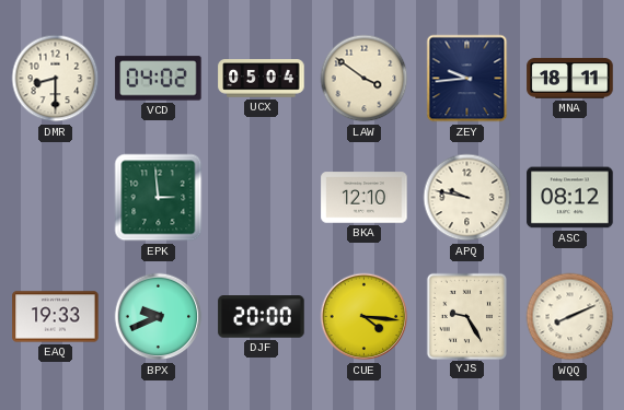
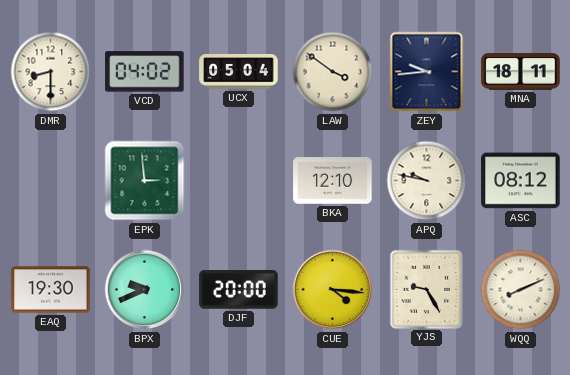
EAQ: 19:33 -> 19:30
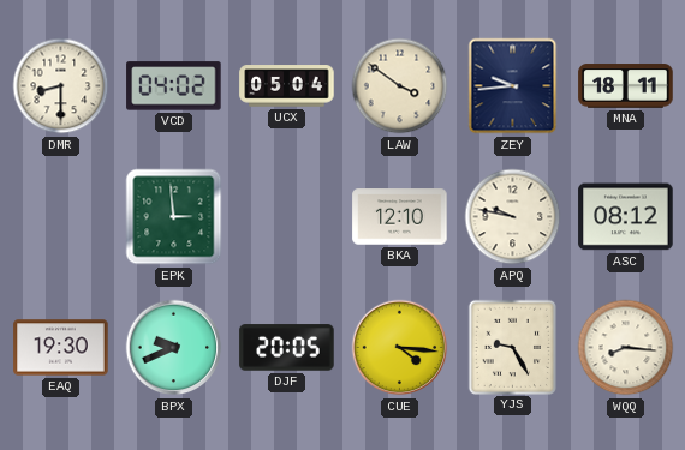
DJF: 20:00 -> 20:05
WQQ: 8:11 -> 8:16
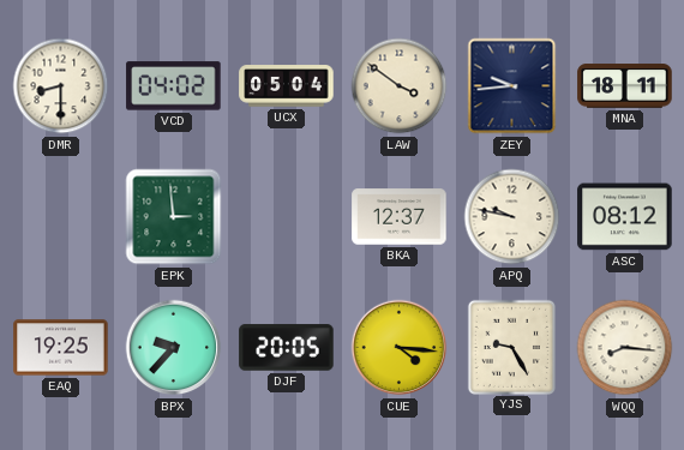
BKA: 12:10 -> 12:37
EAQ: 19:30 -> 19:25
BPX: 9:41 -> 9:37
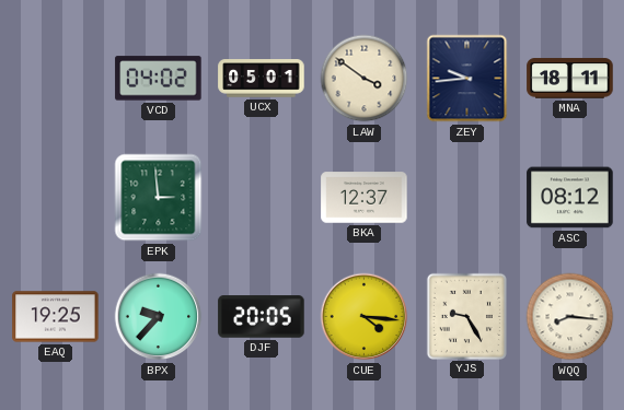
DMR: 8:30 -> none
UCX: 05:04 -> 05:01
APQ: 9:47 -> none
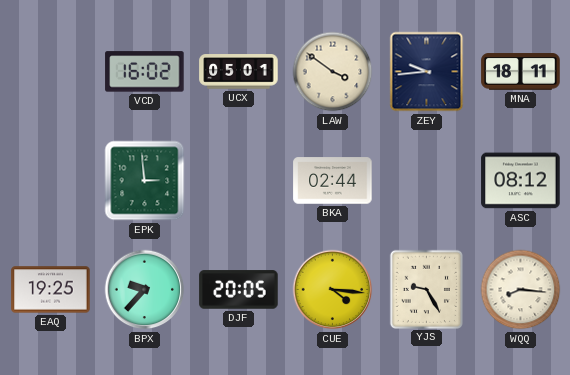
VCD: 04:02 -> 16:02
BKA: 12:37 -> 02:44
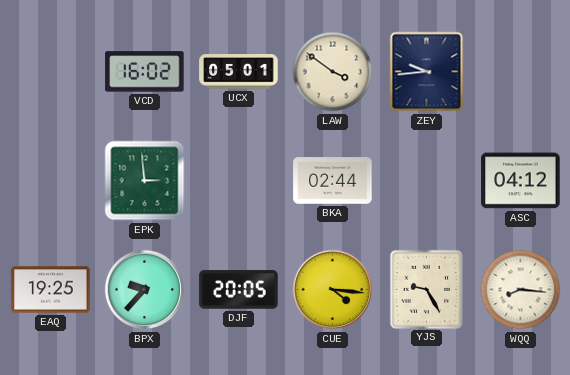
MNA: 18:11 -> none
ASC: 08:12 -> 04:12
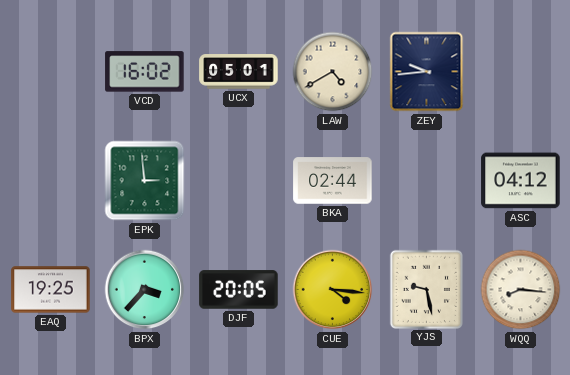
LAW: 3:51 -> 4:40
BPX: 9:37 -> 3:37
YJS: 9:25 -> 9:28
